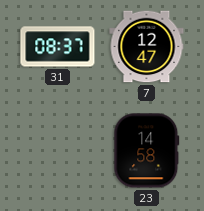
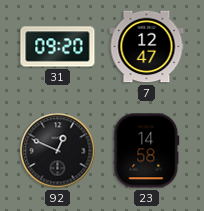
31: 08:37 -> 09:20
92: none -> 12:49
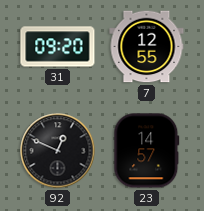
7: 12:47 -> 12:55
23: 14:58 -> 14:57
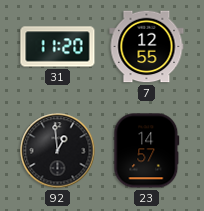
31: 09:20 -> 11:20
92: 12:49 -> 12:59
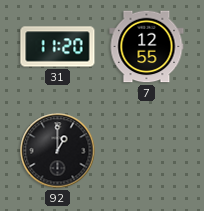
92: 12:59 -> 1:00
23: 14:57 -> none
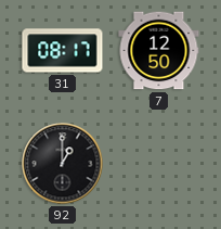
31: 11:20 -> 08:17
7: 12:55 -> 12:50
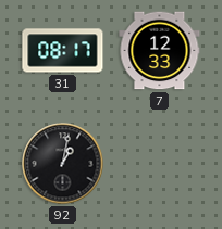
7: 12:50 -> 12:33
92: 1:00 -> 1:02
